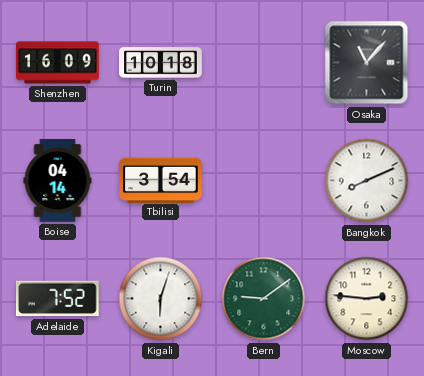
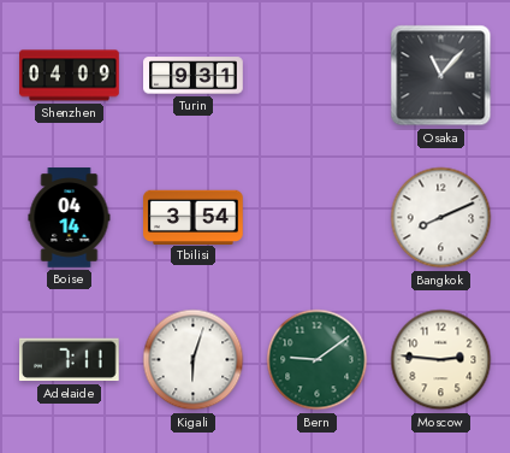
Shenzhen: 16:09 -> 04:09
Turin: 10:18 -> 9:31
Adelaide: 7:52 -> 7:11
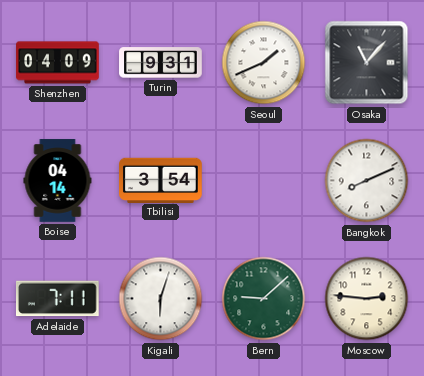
Seoul: none -> 1:41
Bern: 9:09 -> 9:08
